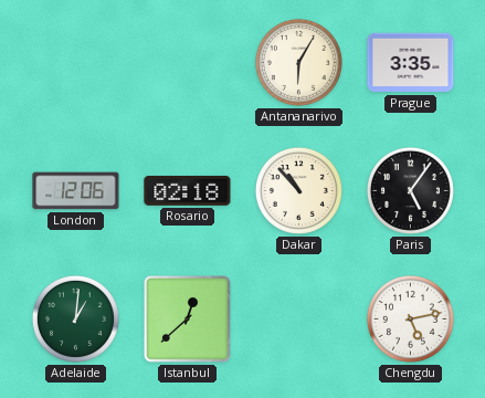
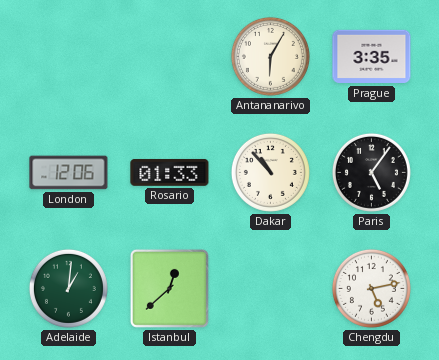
Rosario: 02:18 -> 01:33
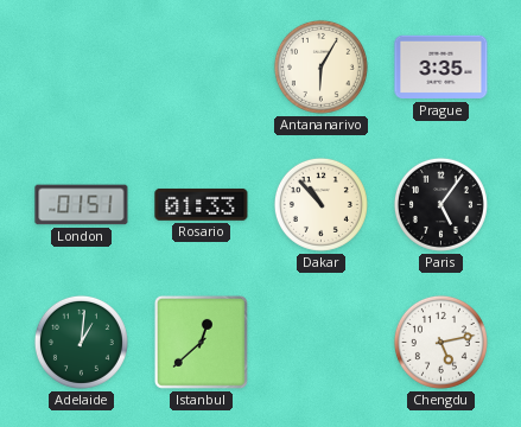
London: 12:06 -> 01:51
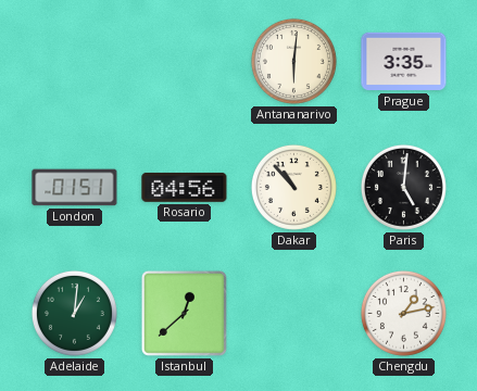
Antananarivo: 6:05 -> 6:01
Rosario: 01:33 -> 04:56
Paris: 5:06 -> 5:01
Chengdu: 5:13 -> 1:13
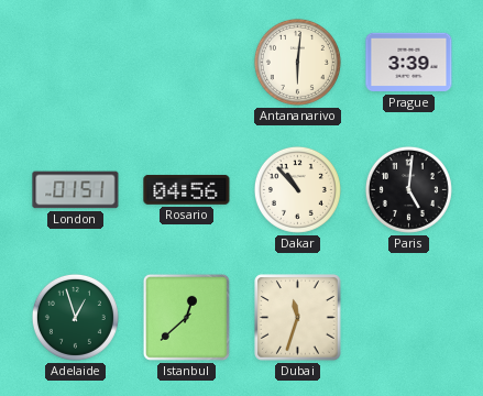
Prague: 3:35 -> 3:39
Adelaide: 1:01 -> 12:57
Dubai: none -> 11:33
Chengdu: 1:13 -> none
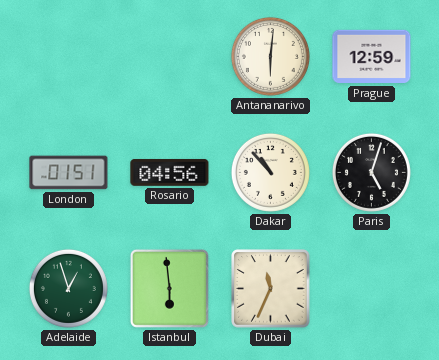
Prague: 3:39 -> 12:59
Paris: 5:01 -> 5:03
Istanbul: 12:38 -> 5:59
Dubai: 11:33 -> 11:34
